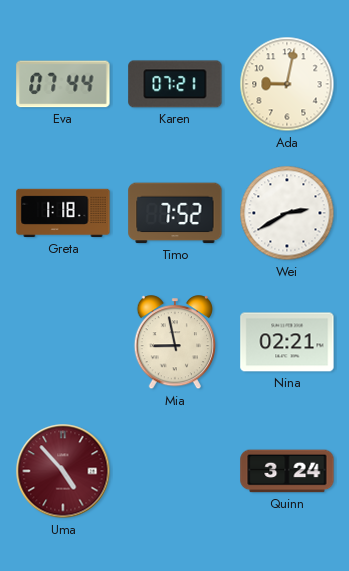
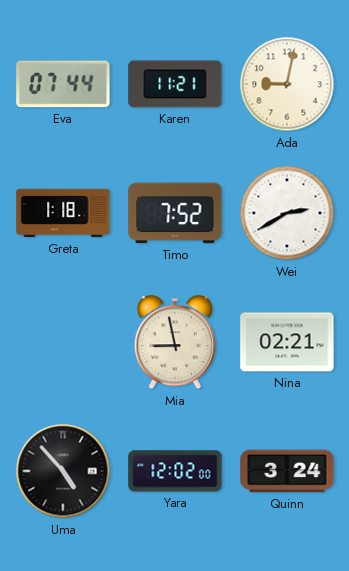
Karen: 07:21 -> 11:21
Uma dial: burgundy -> black
Yara: none -> 12:02
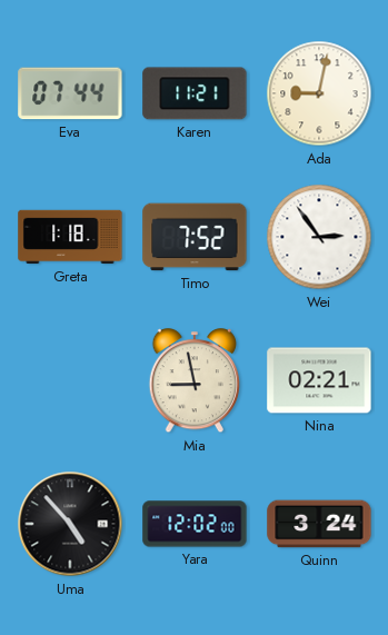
Wei: 2:40 -> 2:54
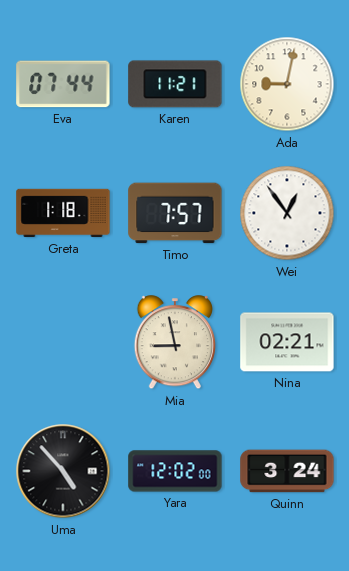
Timo: 7:52 -> 7:57
Wei: 2:54 -> 12:54
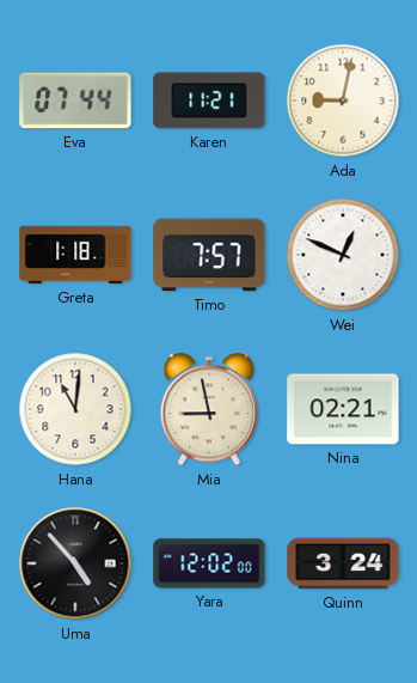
Wei: 12:54 -> 12:49
Hana: none -> 11:01
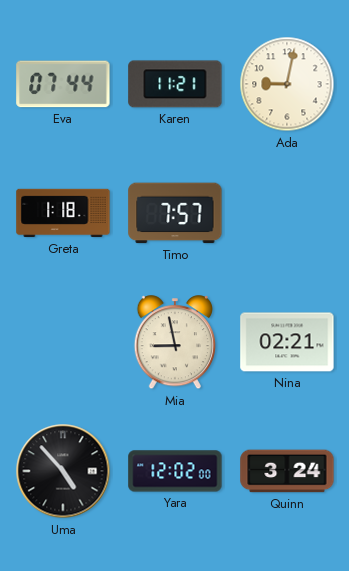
Wei: 12:49 -> none
Hana: 11:01 -> none
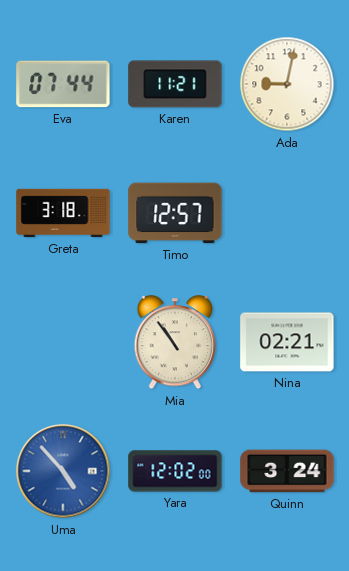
Greta: 1:18 -> 3:18
Timo: 7:57 -> 12:57
Mia: 8:58 -> 10:54
Uma dial: black -> blue
